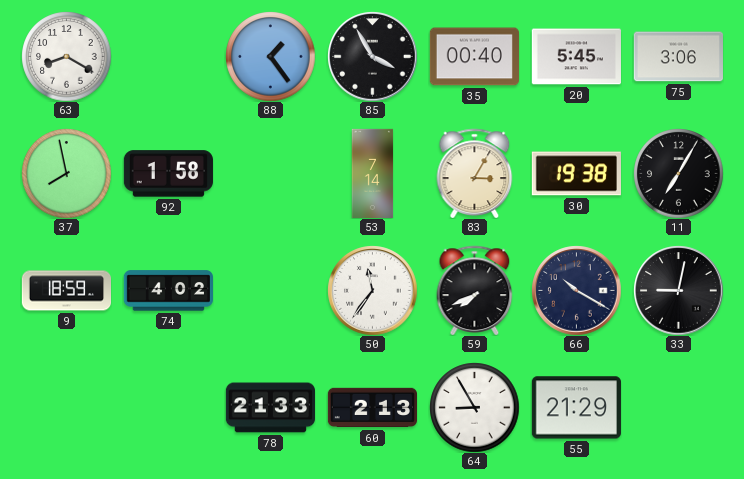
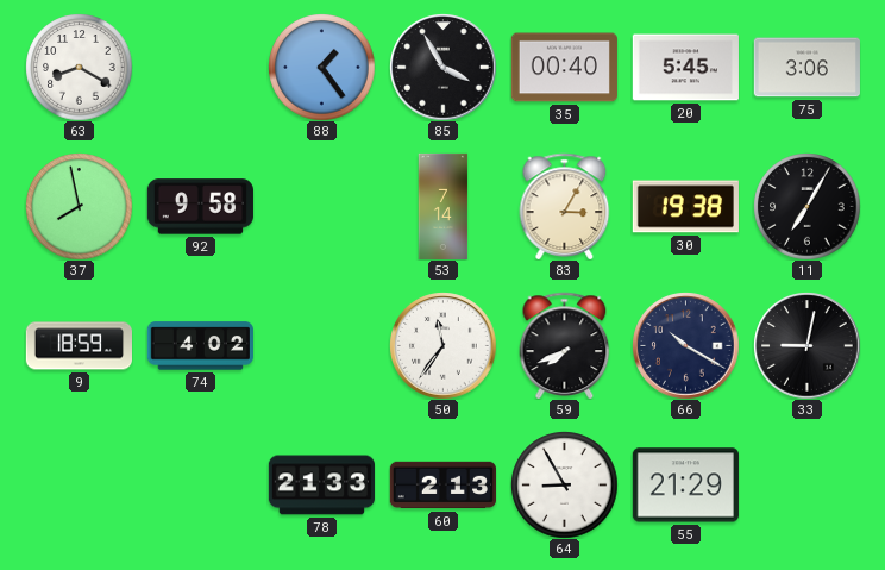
92: 1:58 -> 9:58
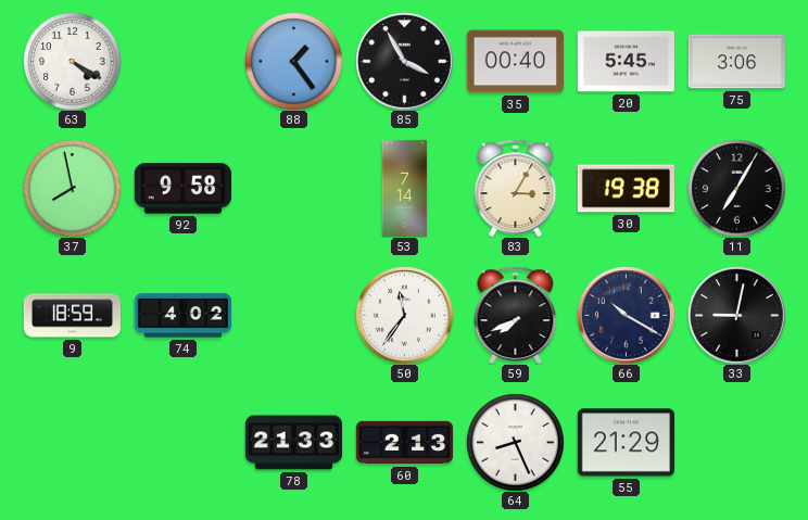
63: 8:20 -> 4:20
64: 8:55 -> 8:26
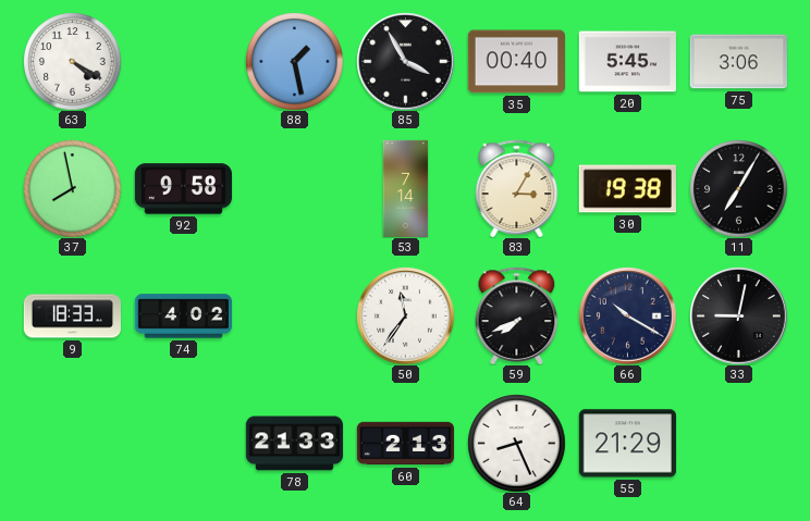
88: 1:24 -> 1:28
9: 18:59 -> 18:33
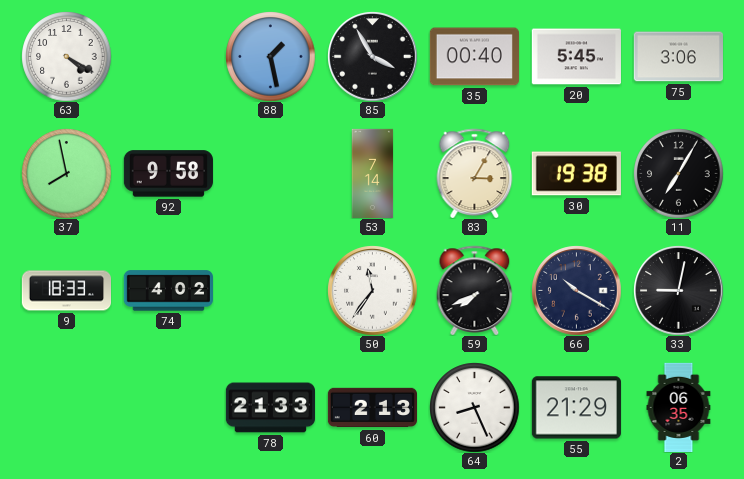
2: none -> 06:35
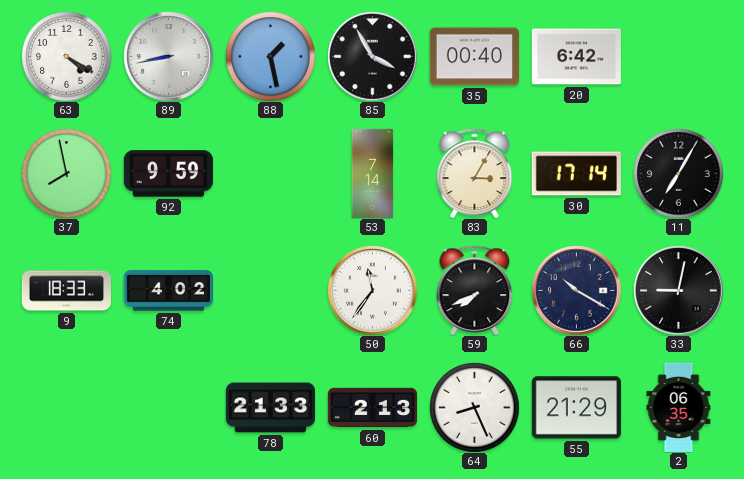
89: none -> 8:43
20: 5:45 -> 6:42
75: 3:06 -> none
92: 9:58 -> 9:59
30: 19:38 -> 17:14
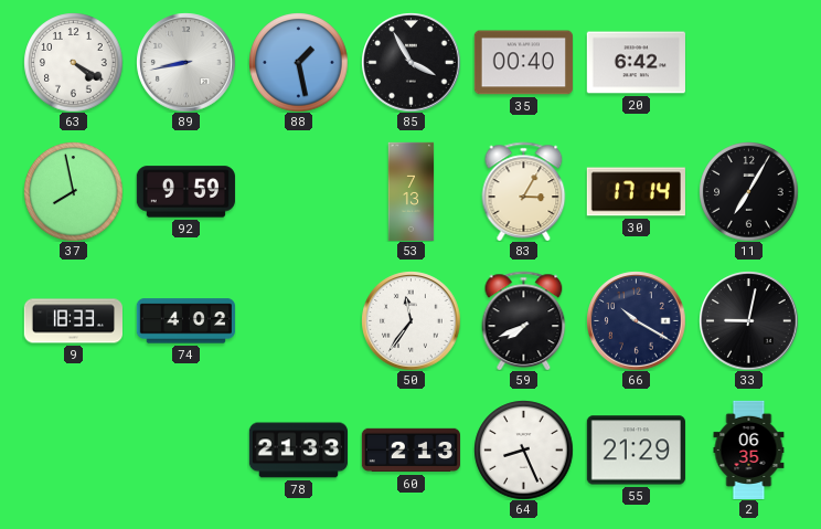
53: 7:14 -> 7:13
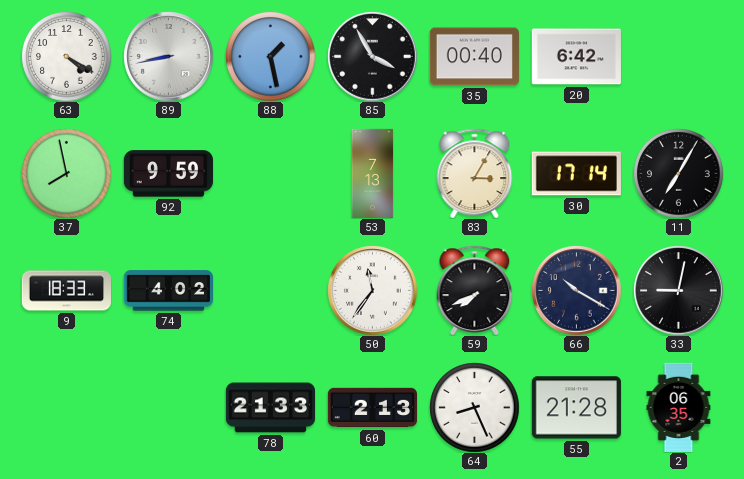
55: 21:29 -> 21:28
